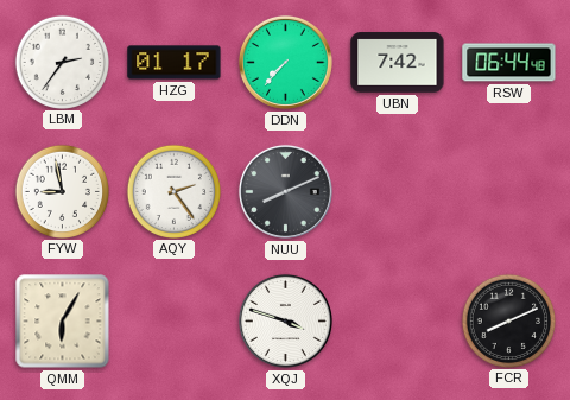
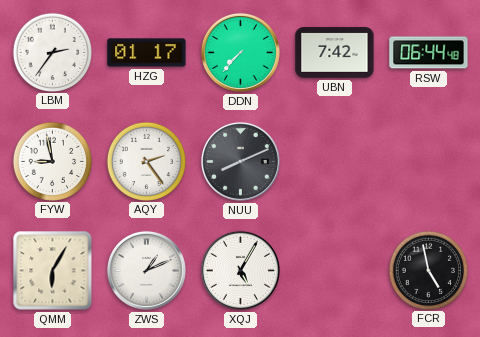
ZWS: none -> 1:11
XQJ: 3:48 -> 5:05
FCR: 8:11 -> 4:58
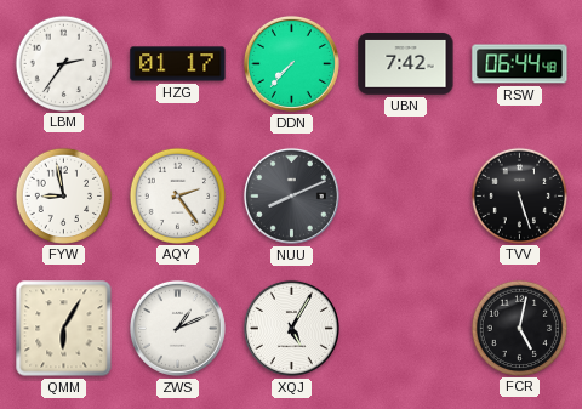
TVV: none -> 5:27
FCR: 4:58 -> 5:02
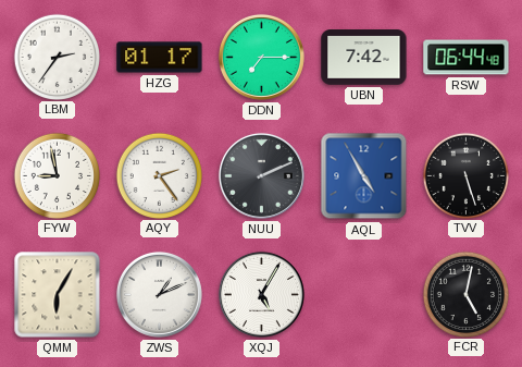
DDN: 7:37 -> 7:15
NUU: 8:11 -> 2:11
AQL: none -> 4:55
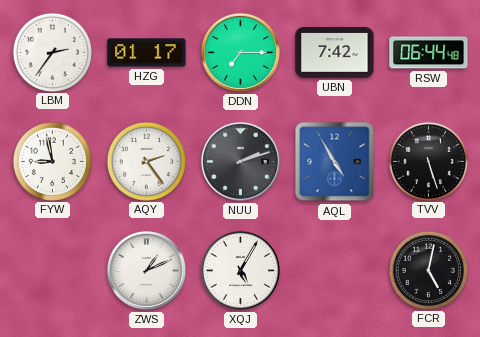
NUU: 2:11 -> 2:12
QMM: 6:05 -> none
